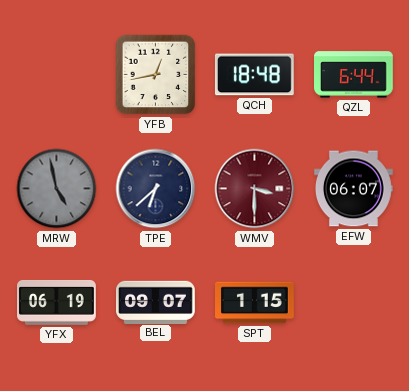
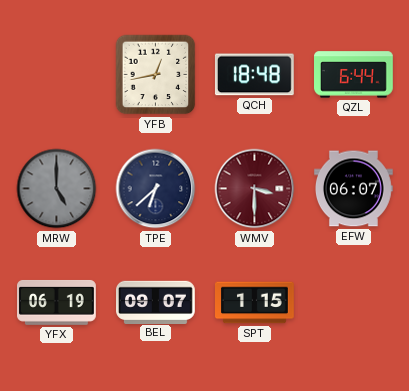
MRW: 4:58 -> 5:00
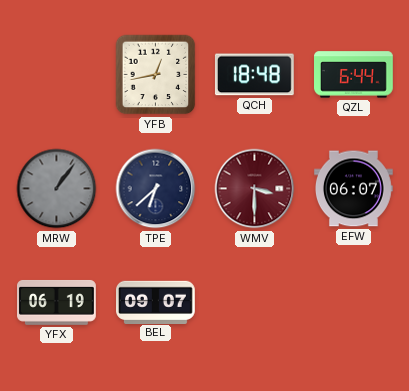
MRW: 5:00 -> 1:06
SPT: 1:15 -> none
